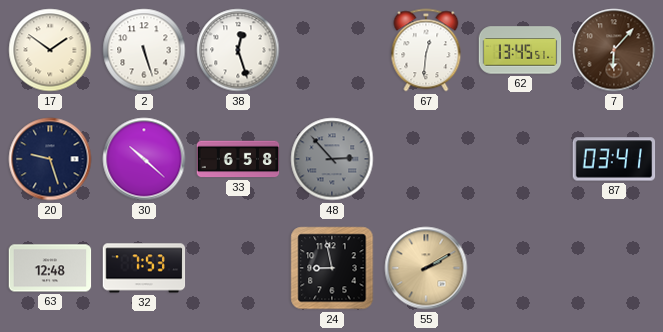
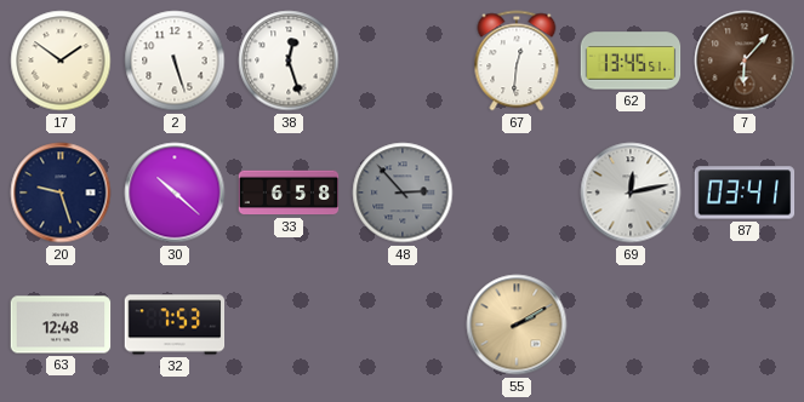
69: none -> 12:13
24: 8:58 -> none
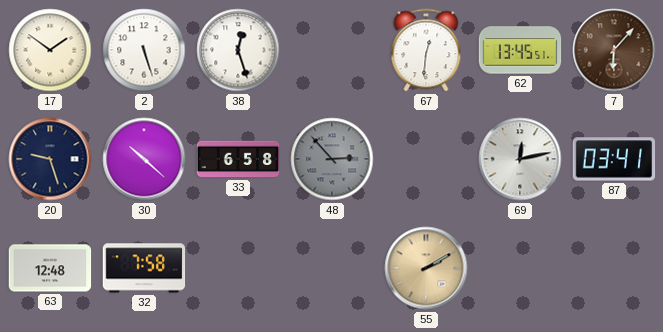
32: 7:53 -> 7:58
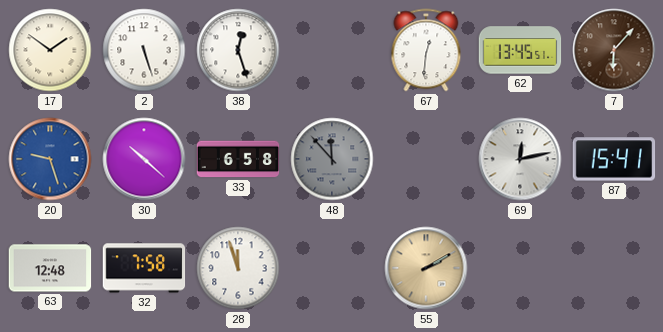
20 dial: navy -> blue
48: 2:53 -> 11:53
87: 03:41 -> 15:41
28: none -> 11:57
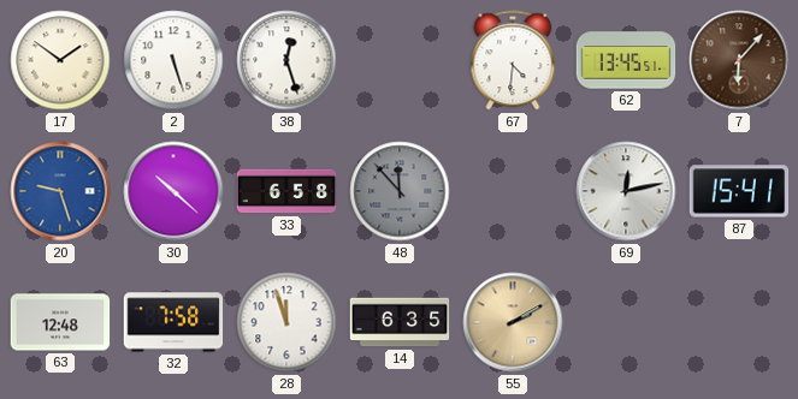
67: 12:31 -> 4:31
14: none -> 6:35
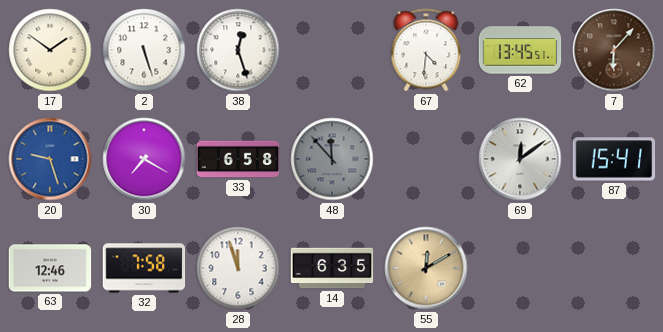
30: 10:22 -> 7:20
69: 12:13 -> 12:09
63: 12:48 -> 12:46
55: 2:10 -> 12:10
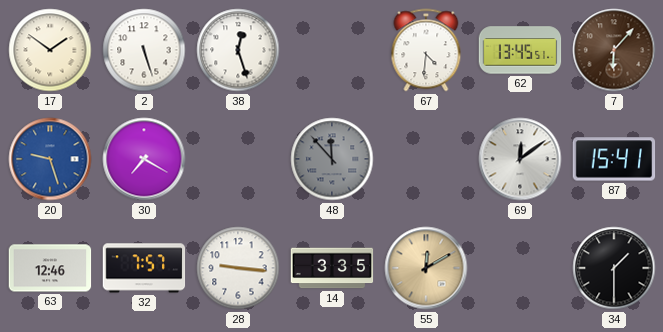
33: 6:58 -> none
32: 7:58 -> 7:57
28: 11:57 -> 9:16
14: 6:35 -> 3:35
34: none -> 1:30
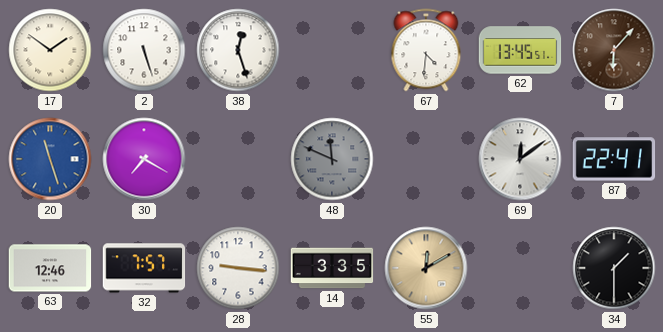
20: 9:27 -> 11:27
48: 11:53 -> 11:49
87: 15:41 -> 22:41
